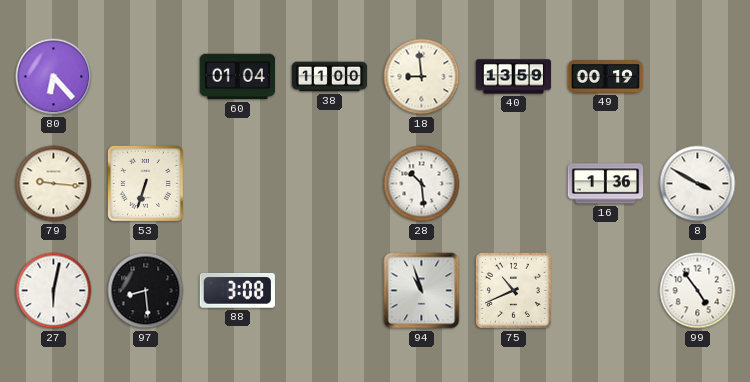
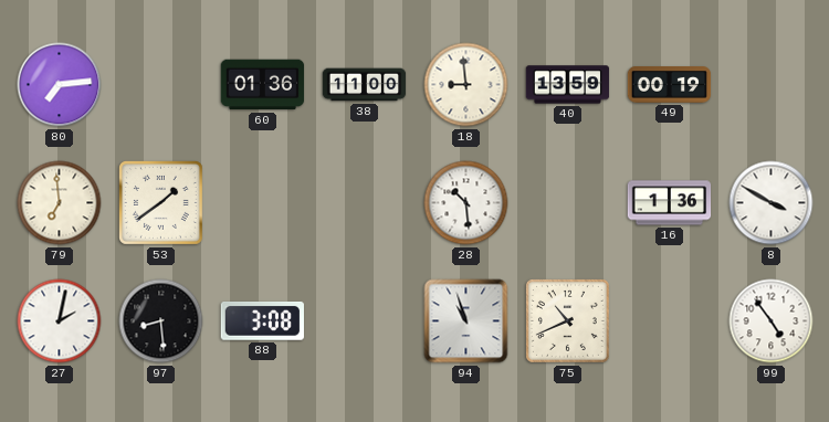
80: 6:23 -> 7:14
60: 01:04 -> 01:36
79: 9:16 -> 6:59
53: 6:33 -> 1:39
27: 6:02 -> 2:02
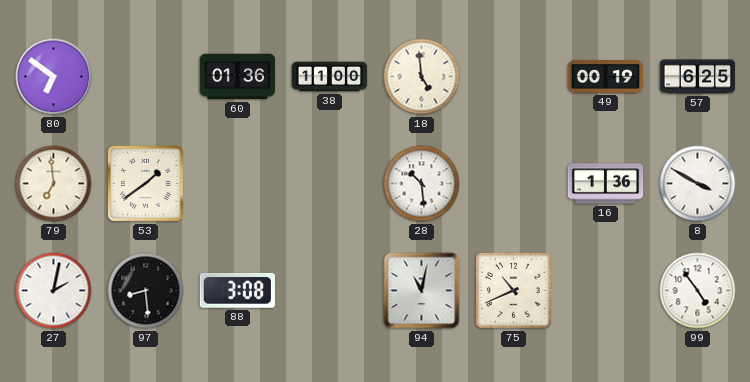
80: 7:14 -> 6:51
18: 8:59 -> 4:59
40: 13:59 -> none
57: none -> 6:25
94: 10:57 -> 11:02
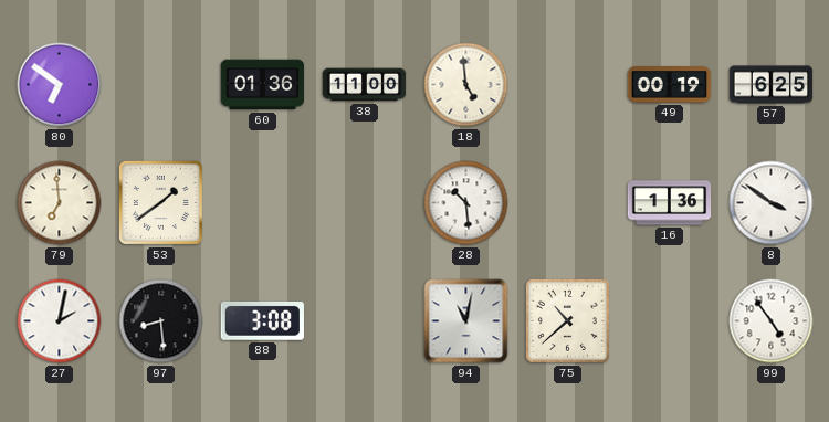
8: 3:50 -> 3:51
75: 10:41 -> 10:38
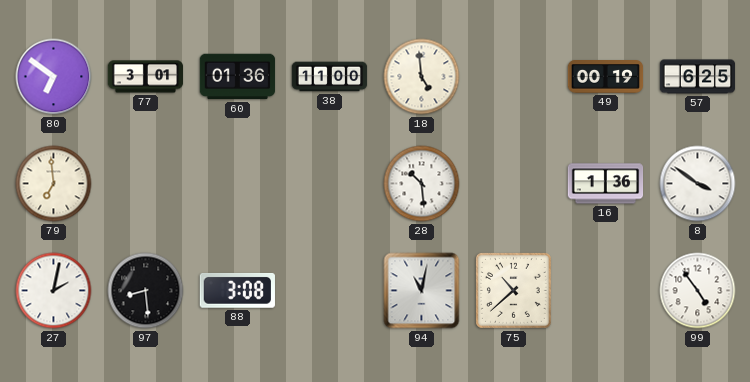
77: none -> 3:01
53: 1:39 -> none
